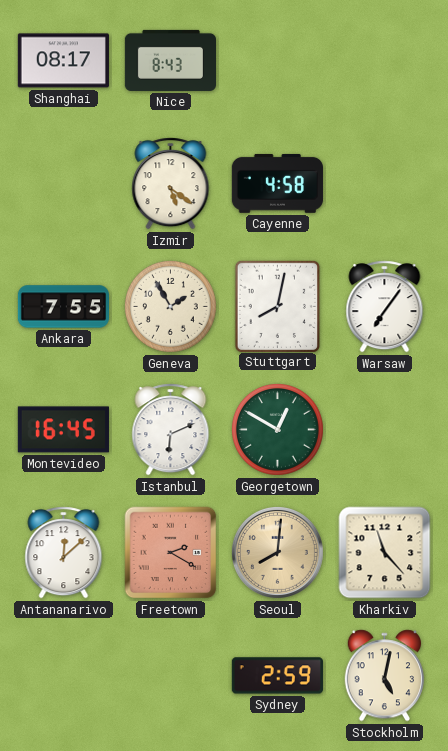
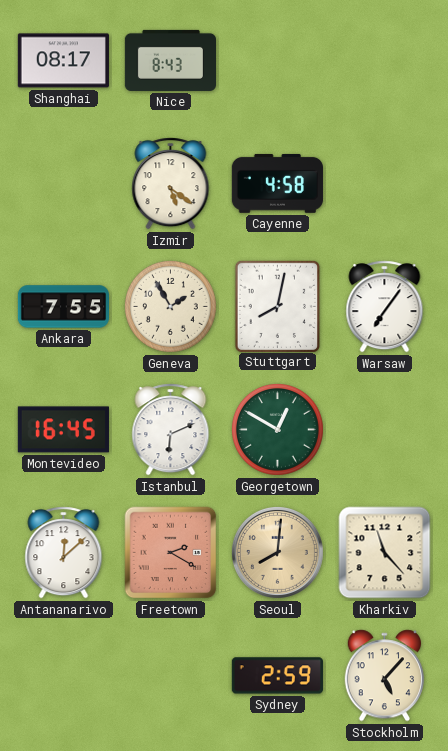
Stockholm: 5:02 -> 5:07
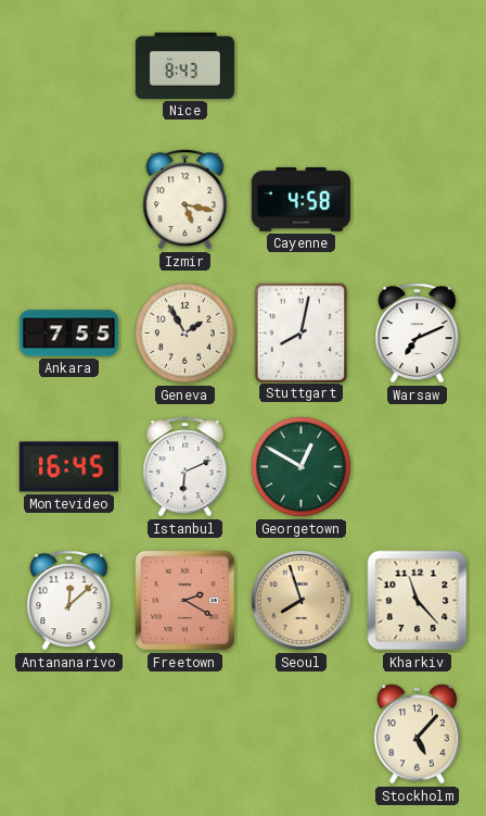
Shanghai: 08:17 -> none
Izmir: 5:21 -> 5:17
Warsaw: 7:06 -> 7:11
Seoul: 8:01 -> 7:57
Sydney: 2:59 -> none
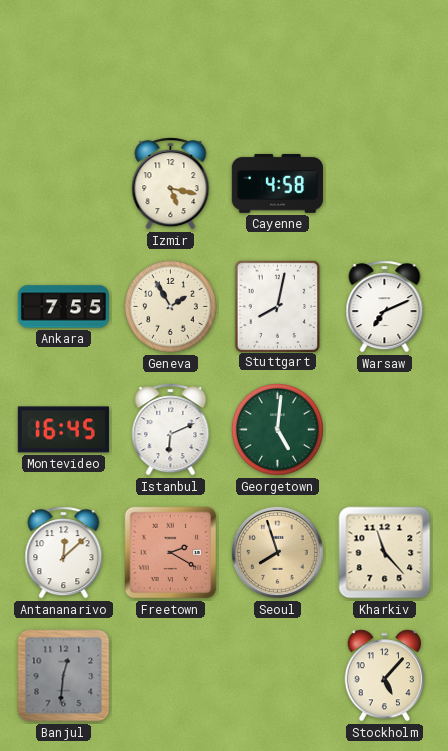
Nice: 8:43 -> none
Georgetown: 12:50 -> 5:01
Banjul: none -> 12:31
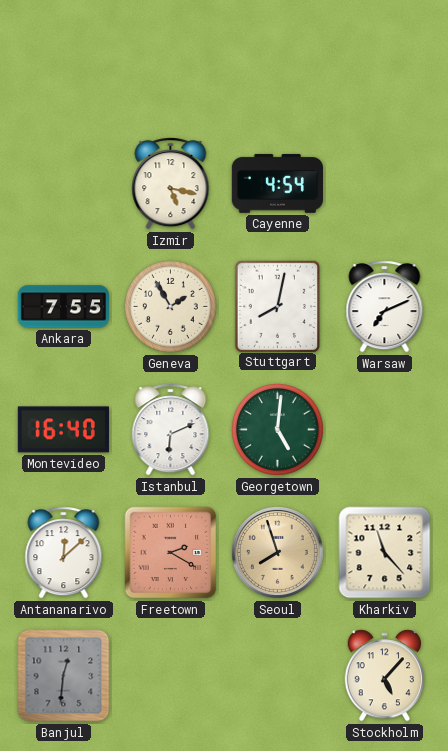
Cayenne: 4:58 -> 4:54
Montevideo: 16:45 -> 16:40
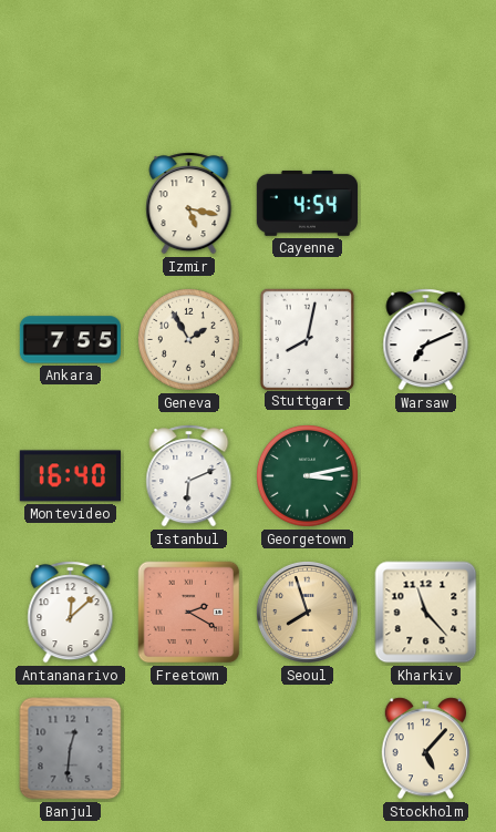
Georgetown: 5:01 -> 3:13
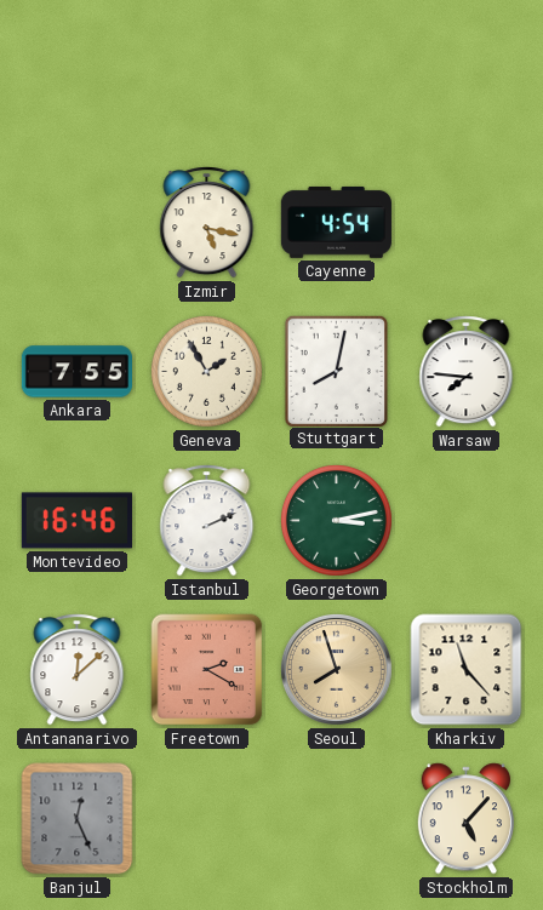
Warsaw: 7:11 -> 7:46
Montevideo: 16:40 -> 16:46
Istanbul: 6:11 -> 2:11
Banjul: 12:31 -> 12:26
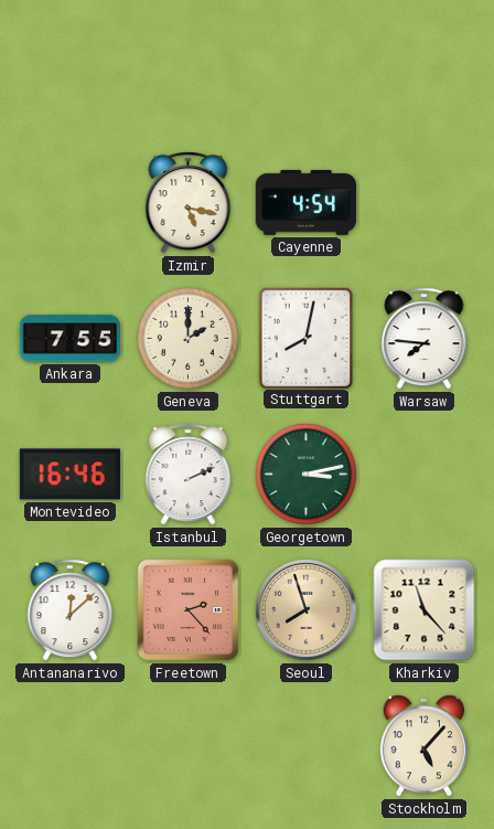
Geneva: 1:55 -> 2:00
Freetown: 2:20 -> 2:23
Banjul: 12:26 -> none
